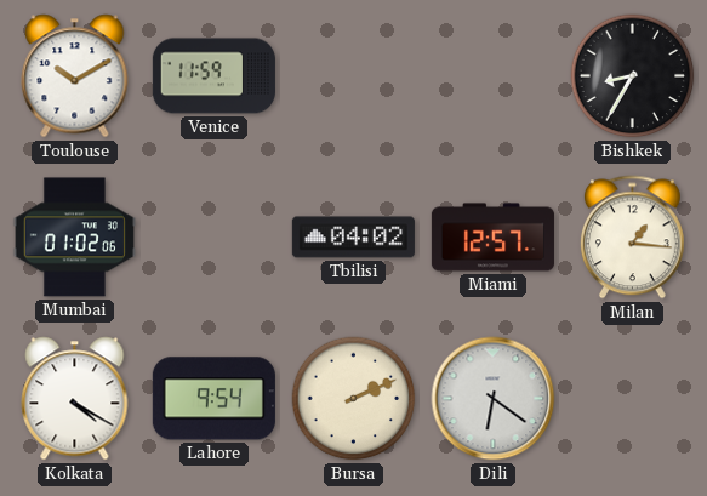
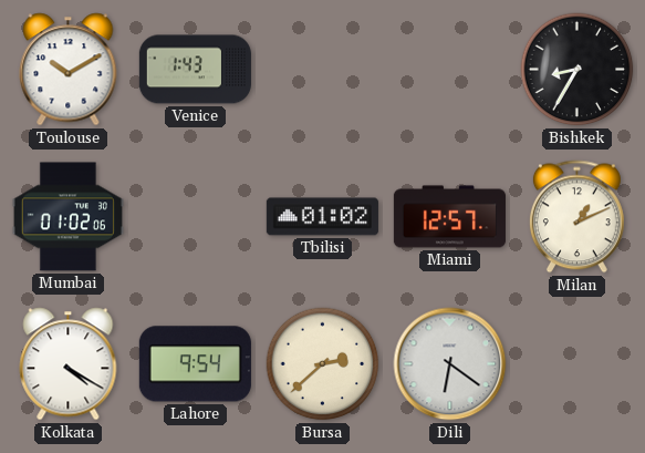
Venice: 11:59 -> 1:43
Tbilisi: 04:02 -> 01:02
Milan: 1:16 -> 1:11
Bursa: 2:11 -> 2:38
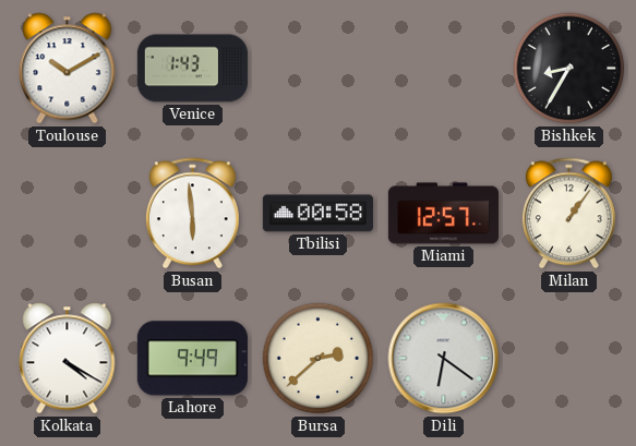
Mumbai: 01:02 -> none
Busan: none -> 5:59
Tbilisi: 01:02 -> 00:58
Milan: 1:11 -> 1:06
Lahore: 9:54 -> 9:49
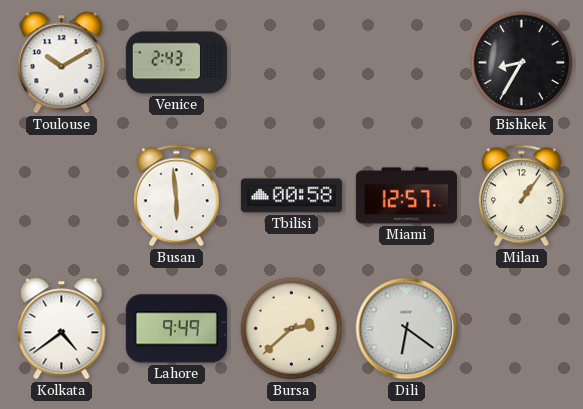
Venice: 1:43 -> 2:43
Kolkata: 4:20 -> 4:39
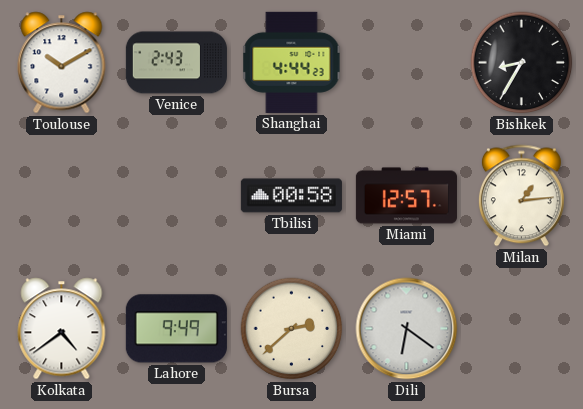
Shanghai: none -> 4:44
Busan: 5:59 -> none
Milan: 1:06 -> 1:14
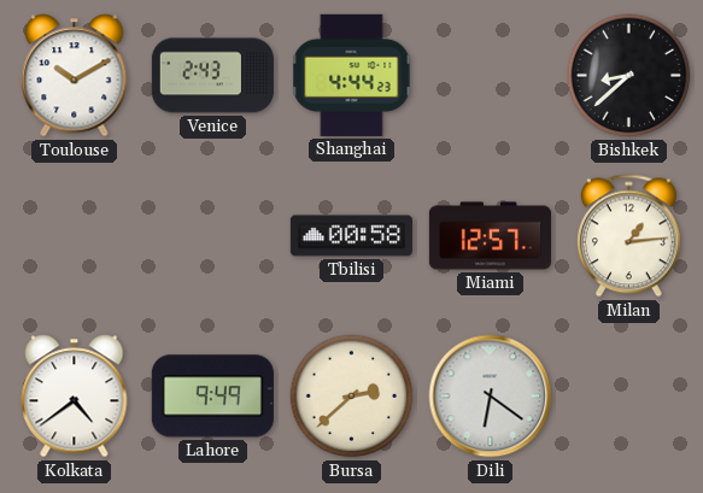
Bishkek: 8:35 -> 8:38
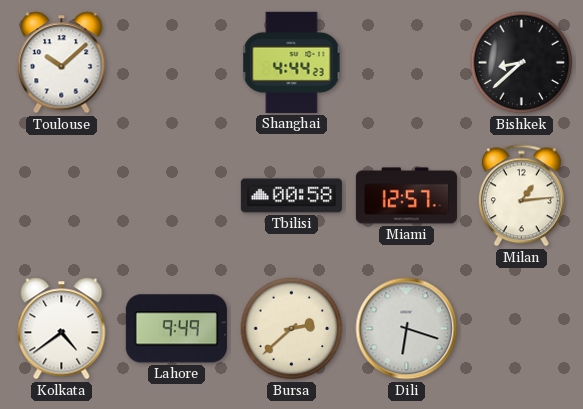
Toulouse: 10:10 -> 10:08
Venice: 2:43 -> none
Dili: 6:21 -> 6:18
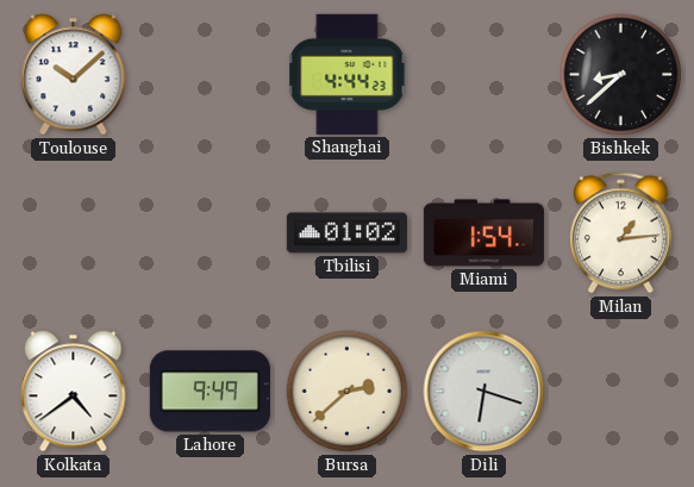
Tbilisi: 00:58 -> 01:02
Miami: 12:57 -> 1:54
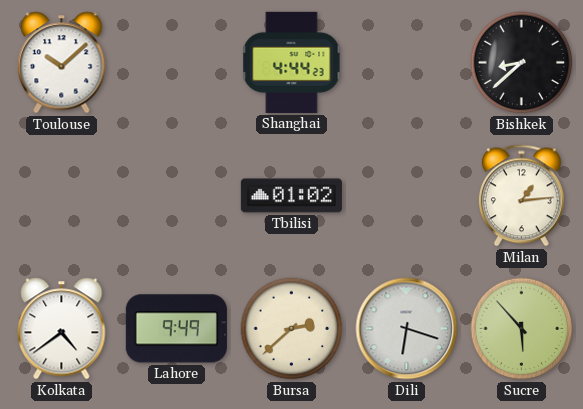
Miami: 1:54 -> none
Sucre: none -> 5:53
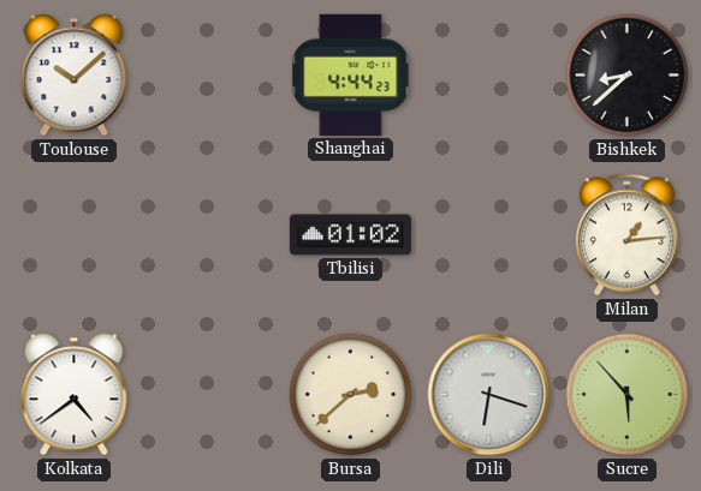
Lahore: 9:49 -> none
